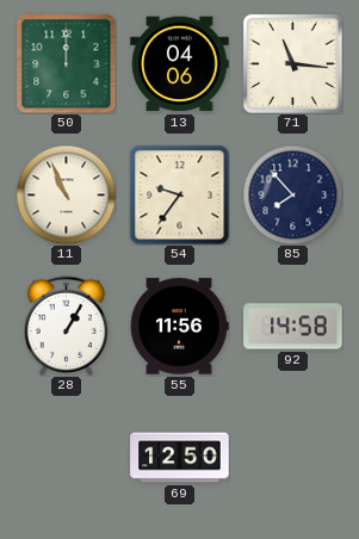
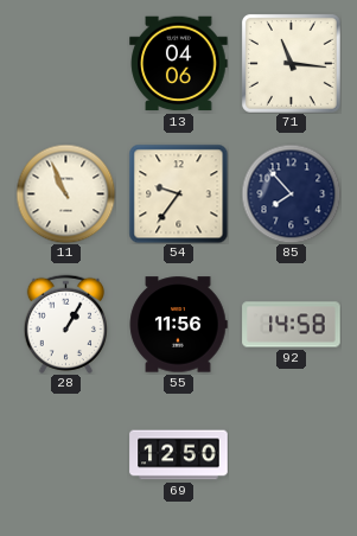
50: 12:00 -> none
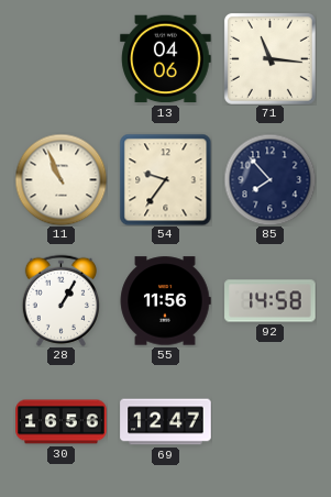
30: none -> 16:56
69: 12:50 -> 12:47
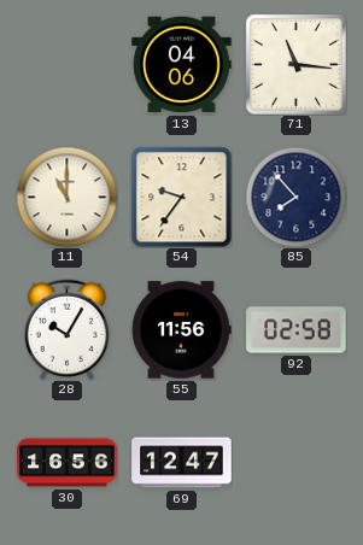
11: 10:56 -> 11:00
28: 1:05 -> 10:05
92: 14:58 -> 02:58
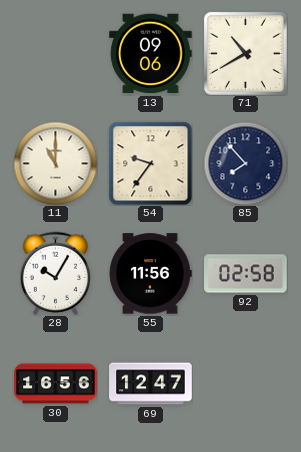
13: 04:06 -> 09:06
71: 11:16 -> 10:40
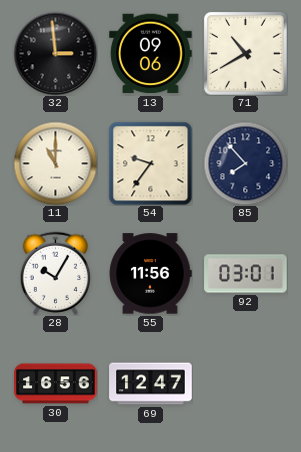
32: none -> 2:59
92: 02:58 -> 03:01
